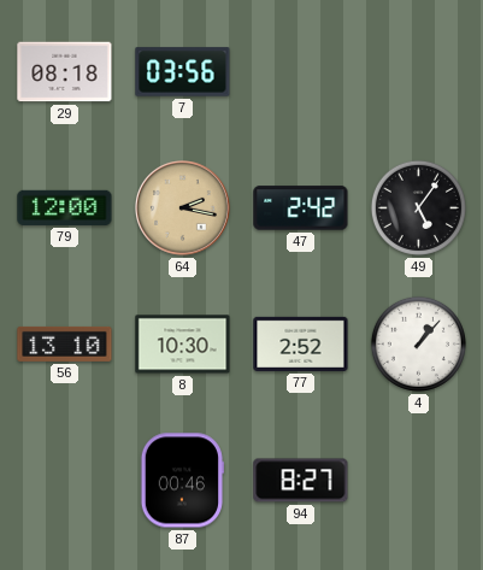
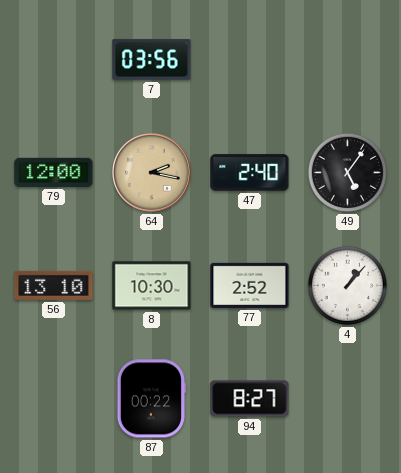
29: 08:18 -> none
47: 2:42 -> 2:40
87: 00:46 -> 00:22
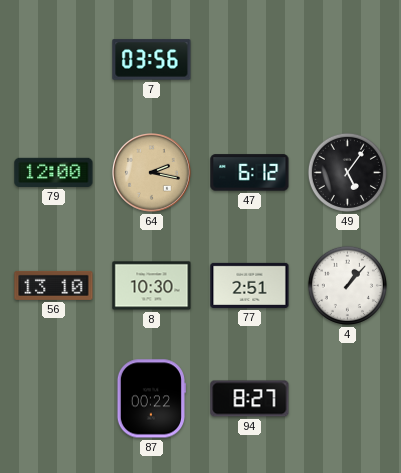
47: 2:40 -> 6:12
77: 2:52 -> 2:51
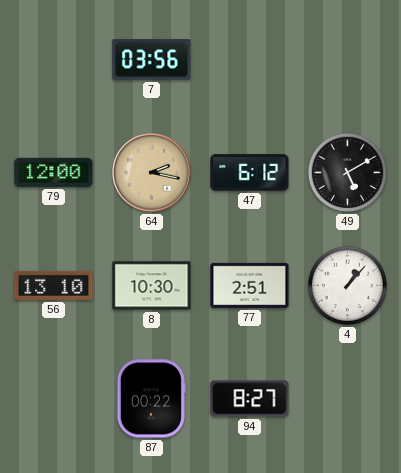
49: 5:06 -> 5:10
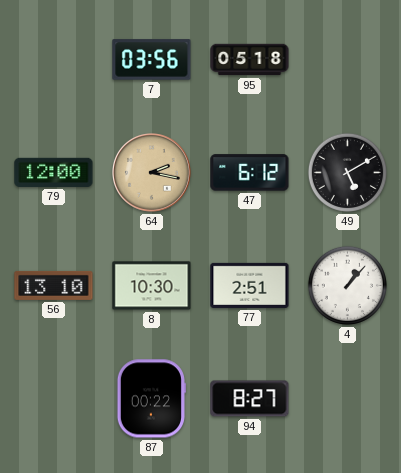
95: none -> 05:18
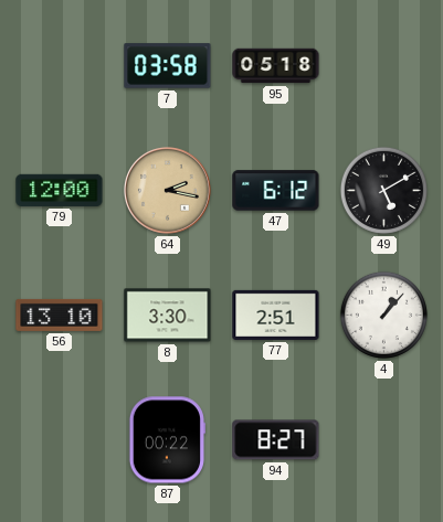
7: 03:56 -> 03:58
8: 10:30 -> 3:30
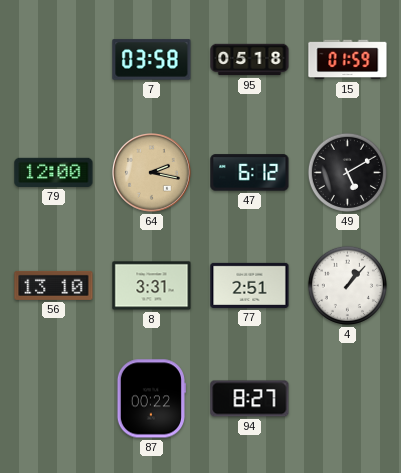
15: none -> 01:59
8: 3:30 -> 3:31
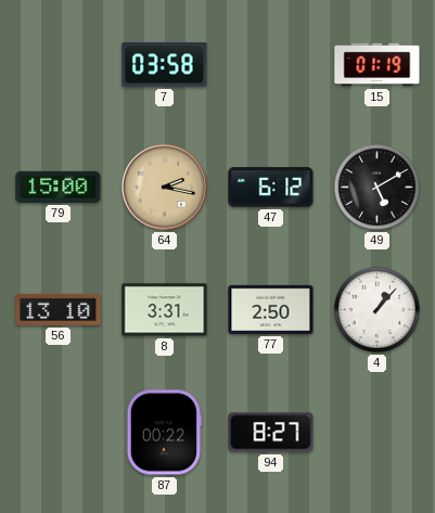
95: 05:18 -> none
15: 01:59 -> 01:19
79: 12:00 -> 15:00
77: 2:51 -> 2:50
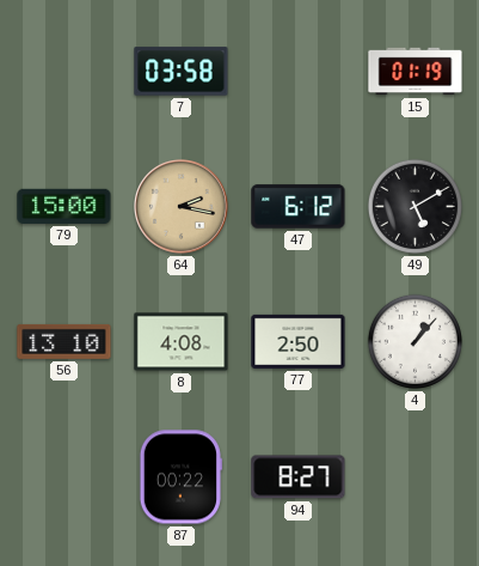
8: 3:31 -> 4:08
